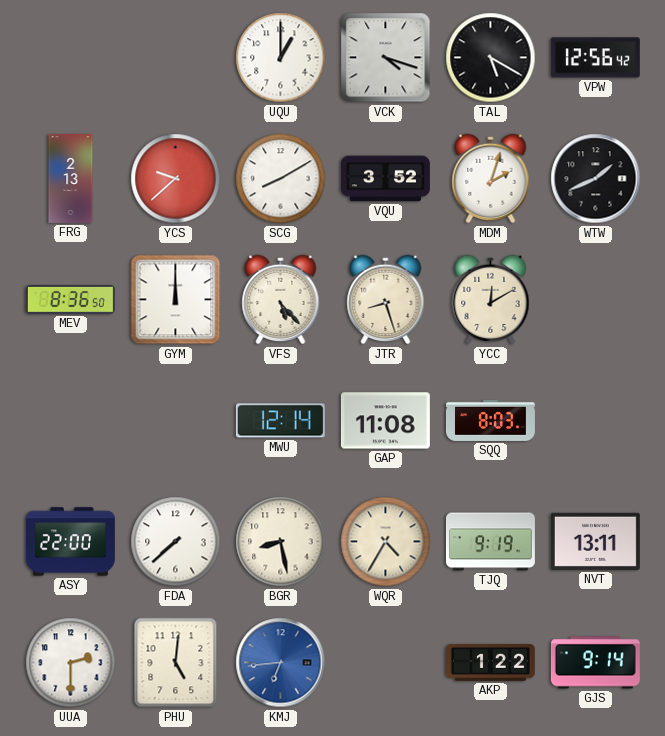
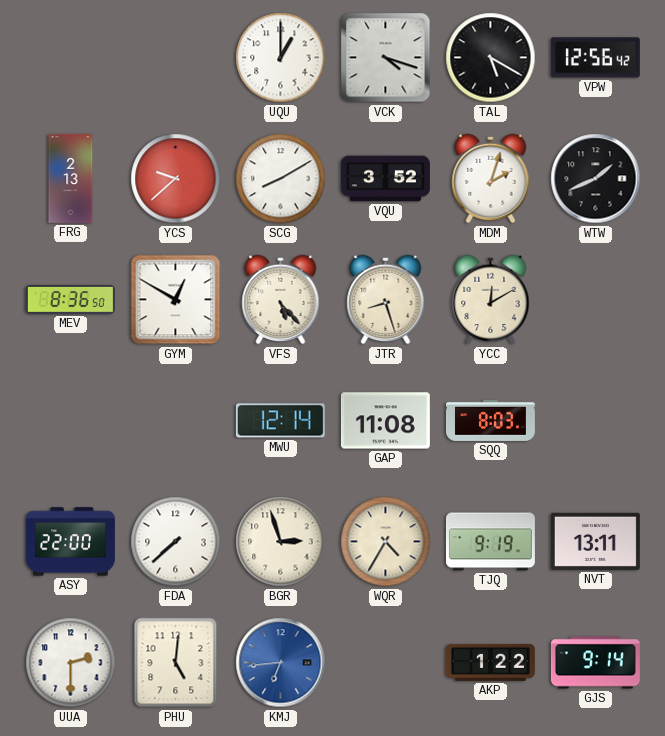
GYM: 12:00 -> 12:50
BGR: 8:28 -> 2:57
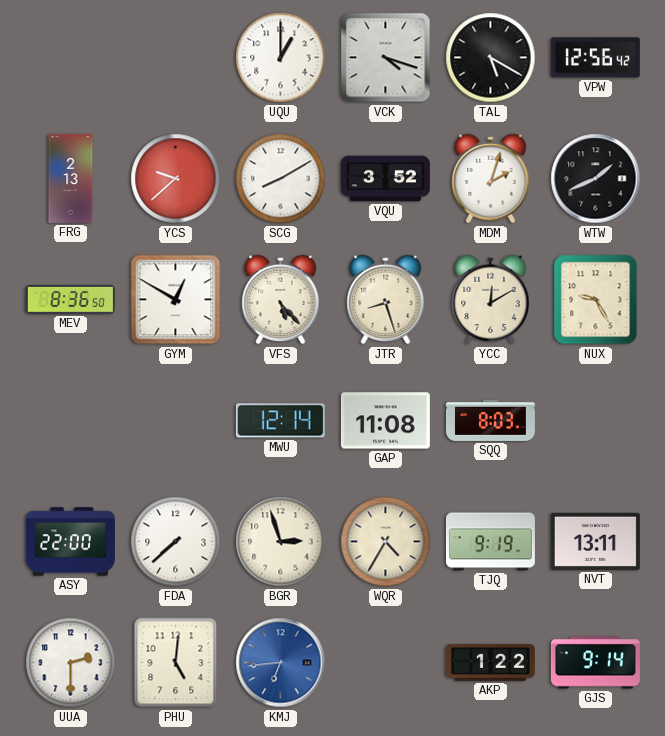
NUX: none -> 9:25
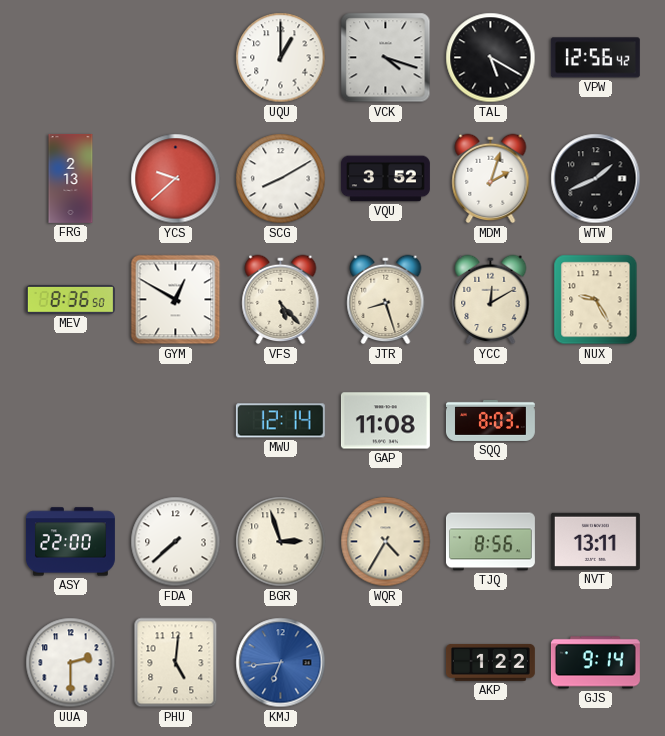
TJQ: 9:19 -> 8:56
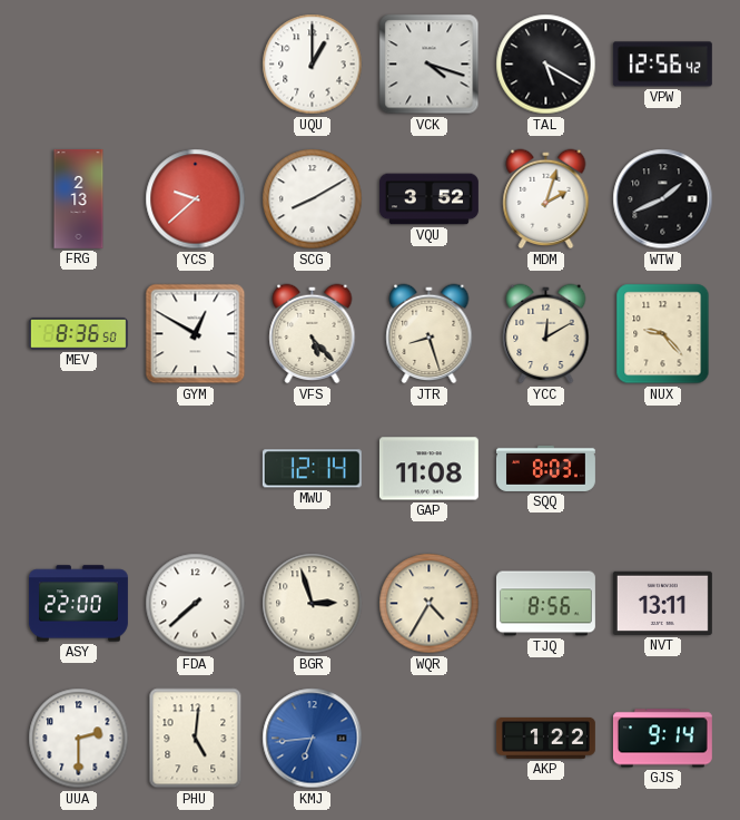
NUX: 9:25 -> 9:23
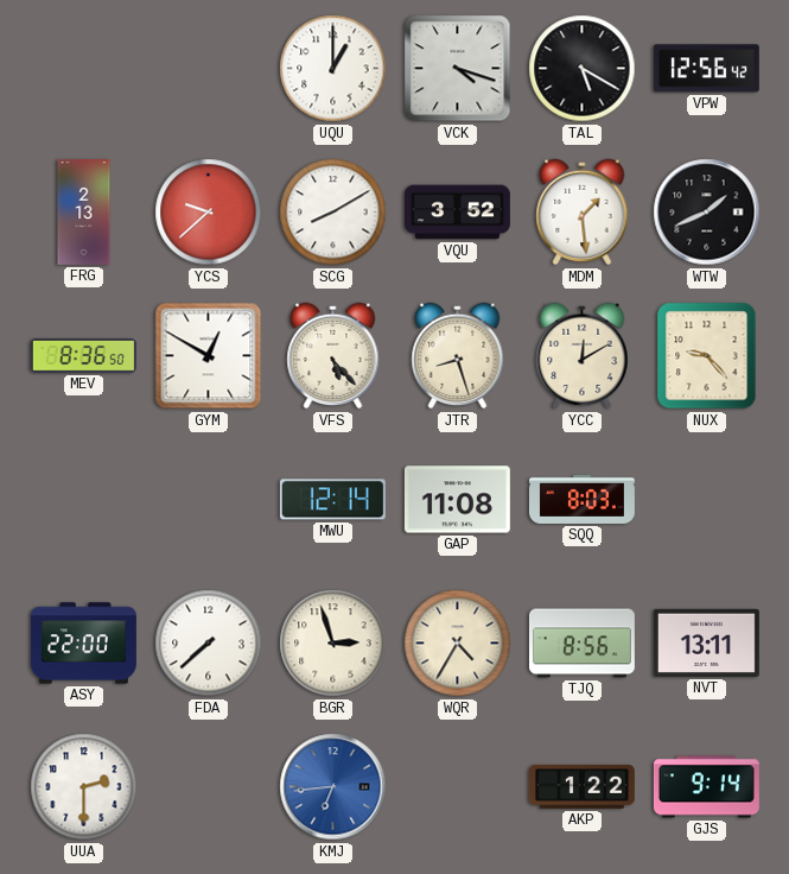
MDM: 2:03 -> 1:29
PHU: 5:01 -> none
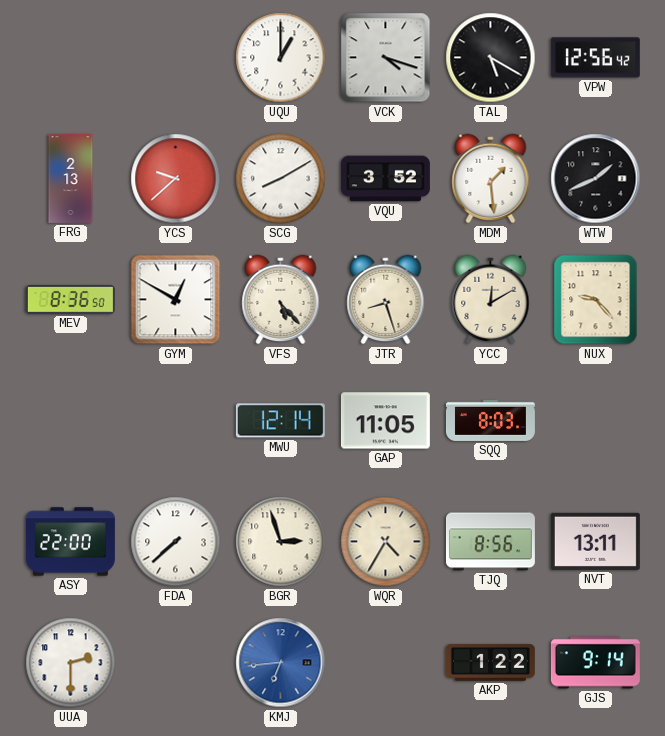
GAP: 11:08 -> 11:05
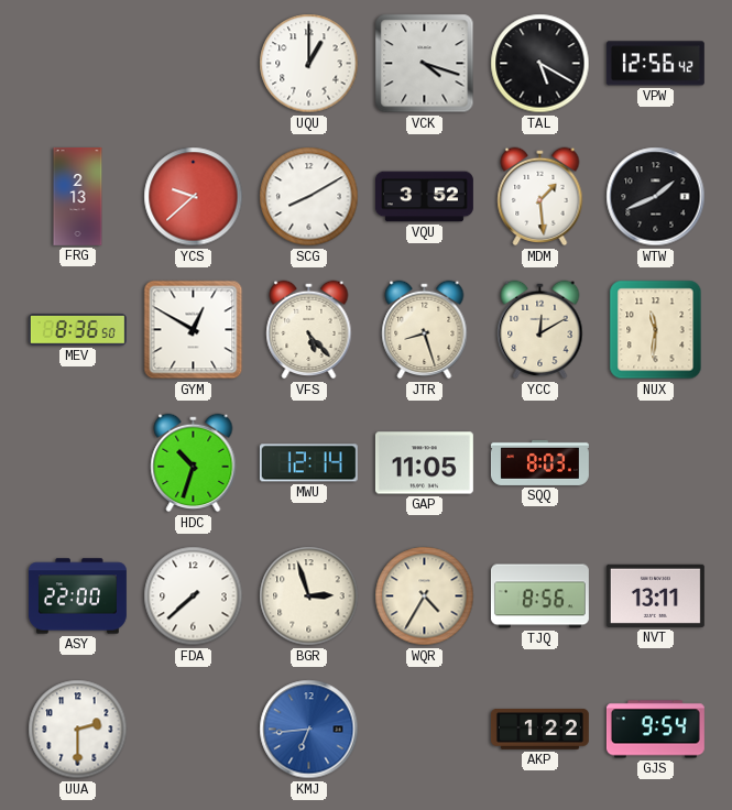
NUX: 9:23 -> 11:31
HDC: none -> 10:33
GJS: 9:14 -> 9:54
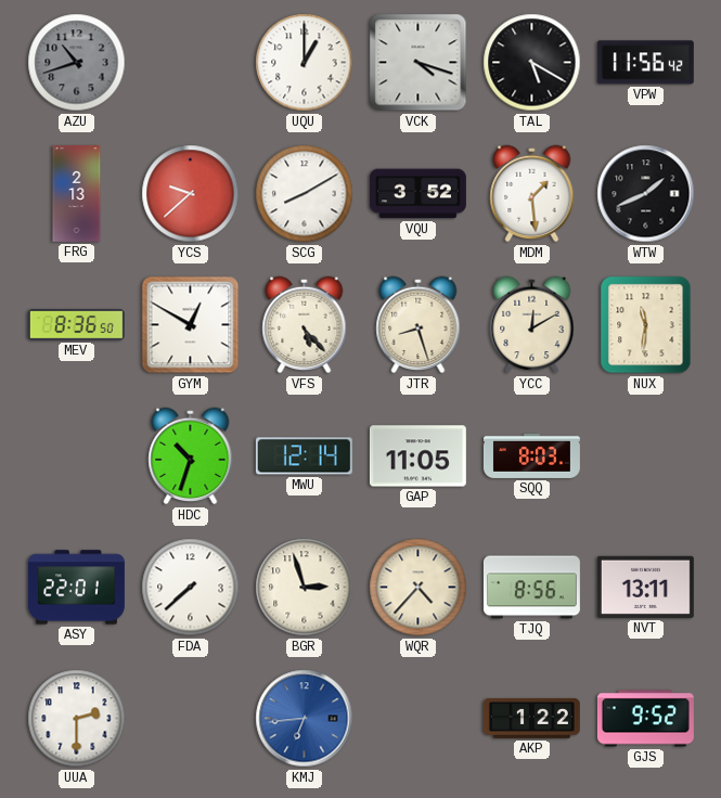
AZU: none -> 10:42
VPW: 12:56 -> 11:56
ASY: 22:00 -> 22:01
WQR: 4:35 -> 4:37
GJS: 9:54 -> 9:52
